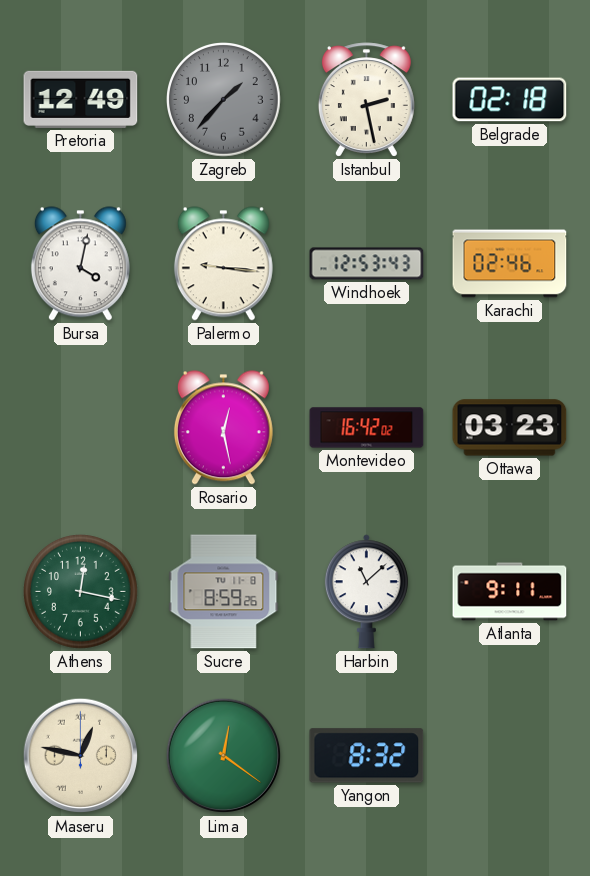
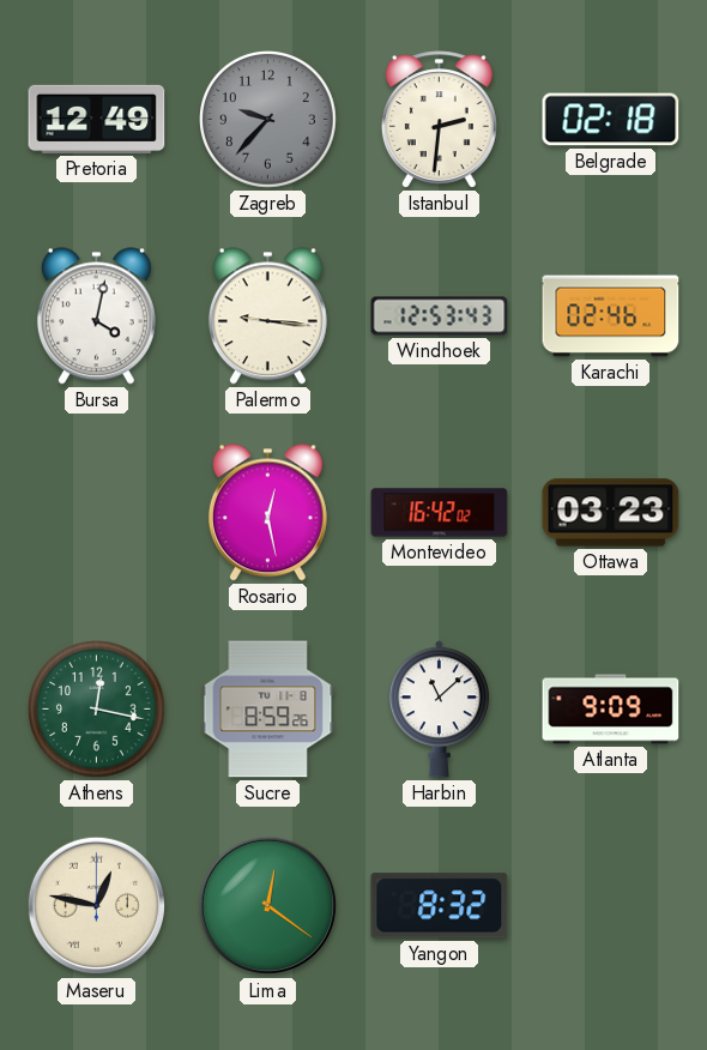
Zagreb: 1:37 -> 9:37
Istanbul: 2:28 -> 2:31
Atlanta: 9:11 -> 9:09
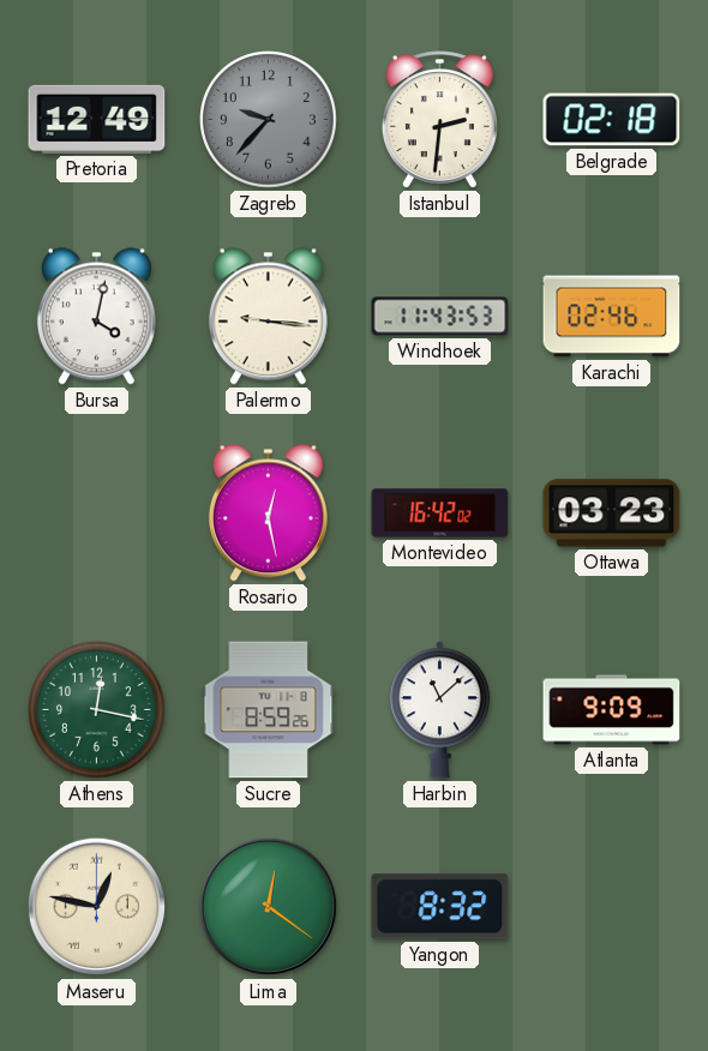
Windhoek: 12:53 -> 11:43
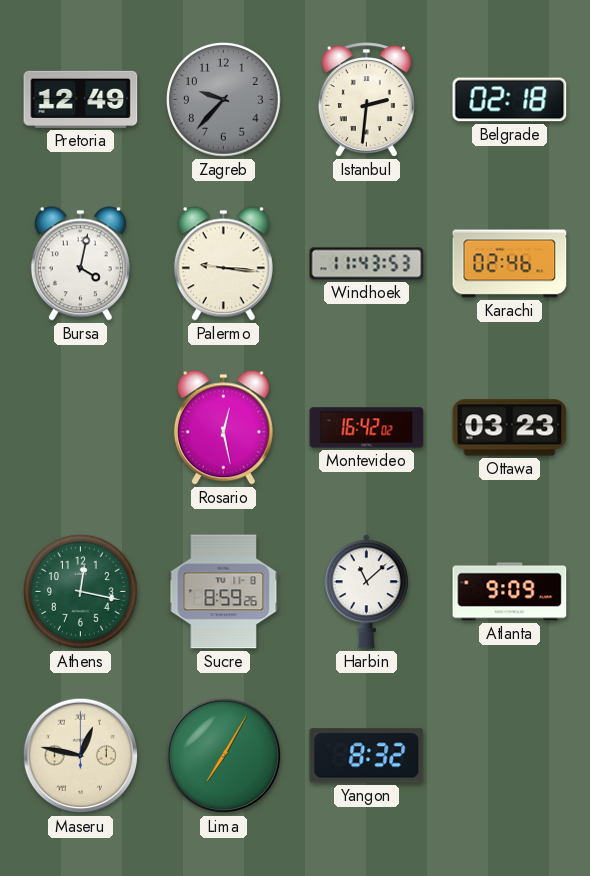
Lima: 12:21 -> 7:05
